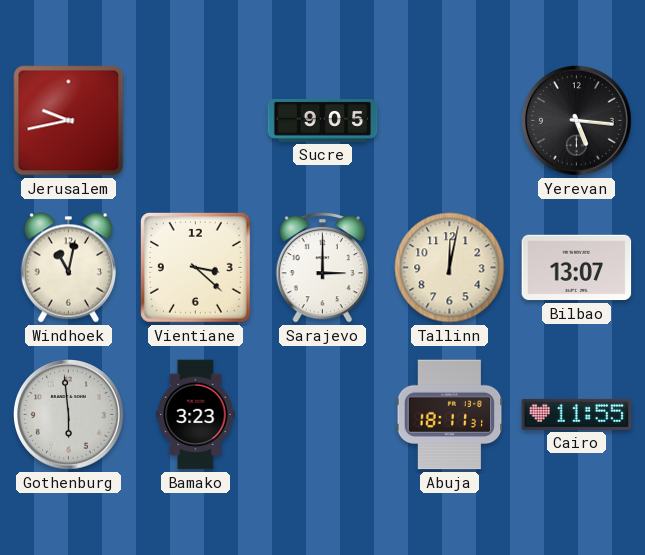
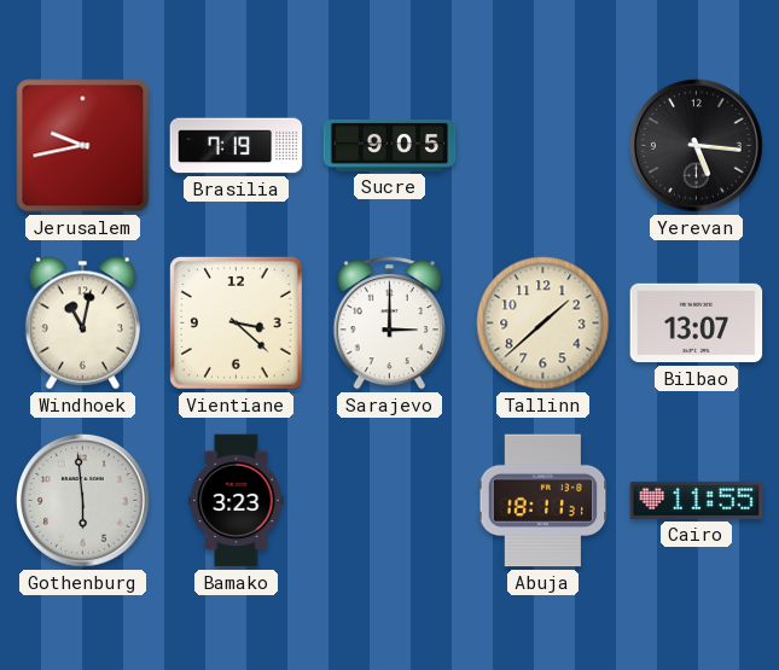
Brasilia: none -> 7:19
Tallinn: 12:02 -> 1:38
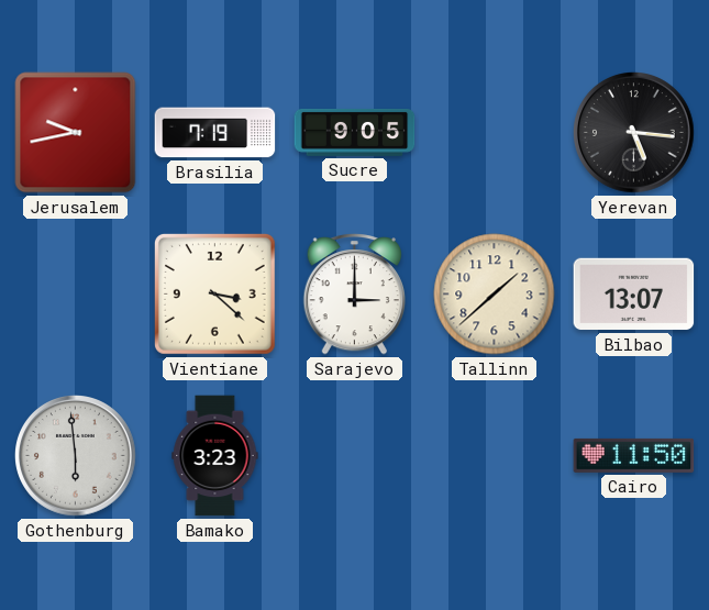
Windhoek: 11:02 -> none
Abuja: 18:11 -> none
Cairo: 11:55 -> 11:50
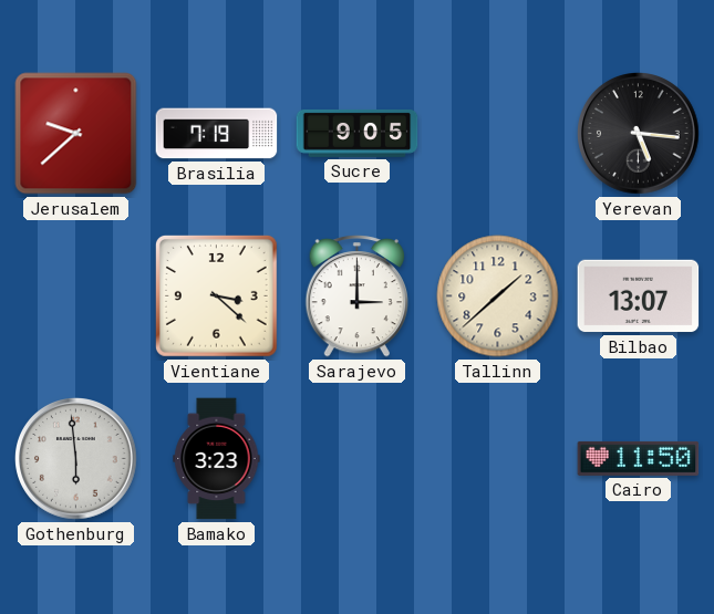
Jerusalem: 9:43 -> 9:38
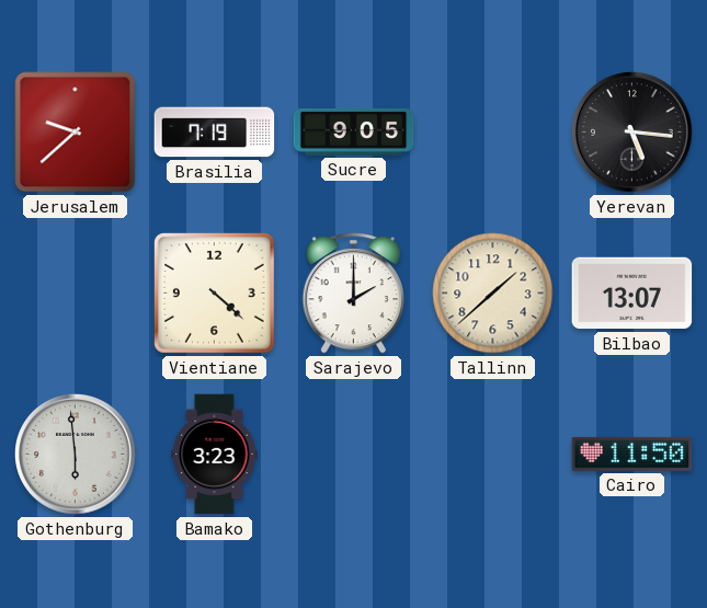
Vientiane: 3:22 -> 4:22
Sarajevo: 3:00 -> 2:00
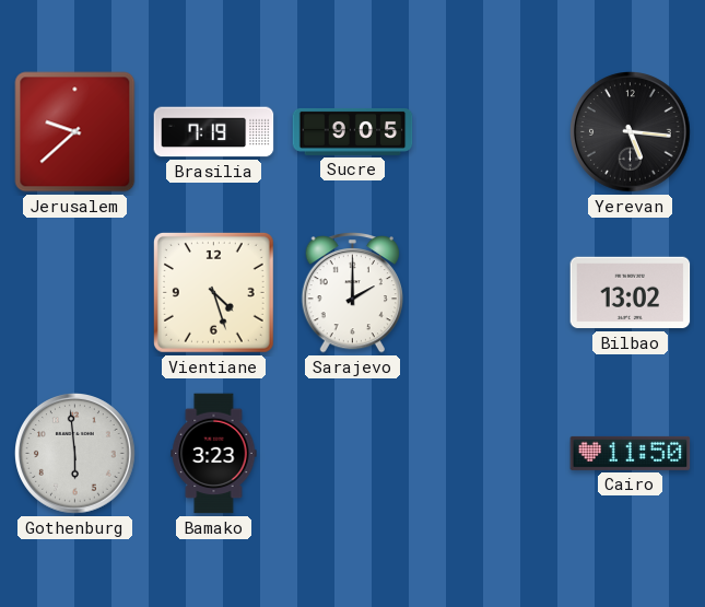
Vientiane: 4:22 -> 4:27
Tallinn: 1:38 -> none
Bilbao: 13:07 -> 13:02
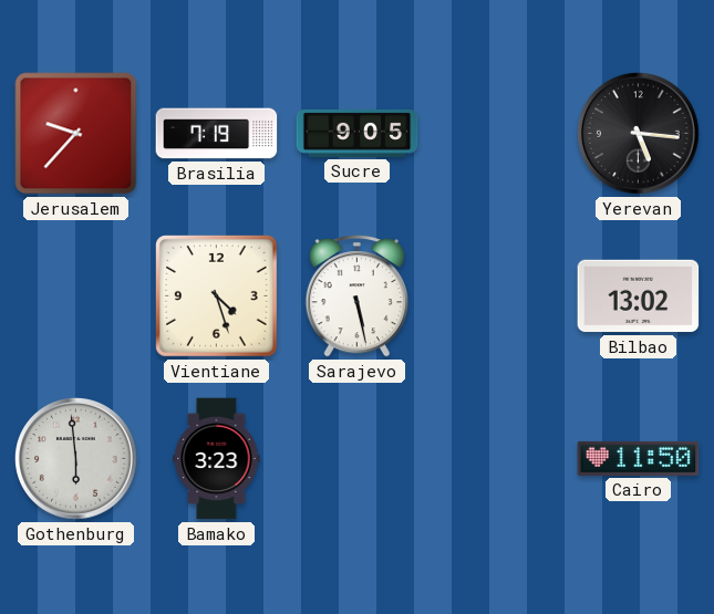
Jerusalem: 9:38 -> 9:37
Sarajevo: 2:00 -> 5:28
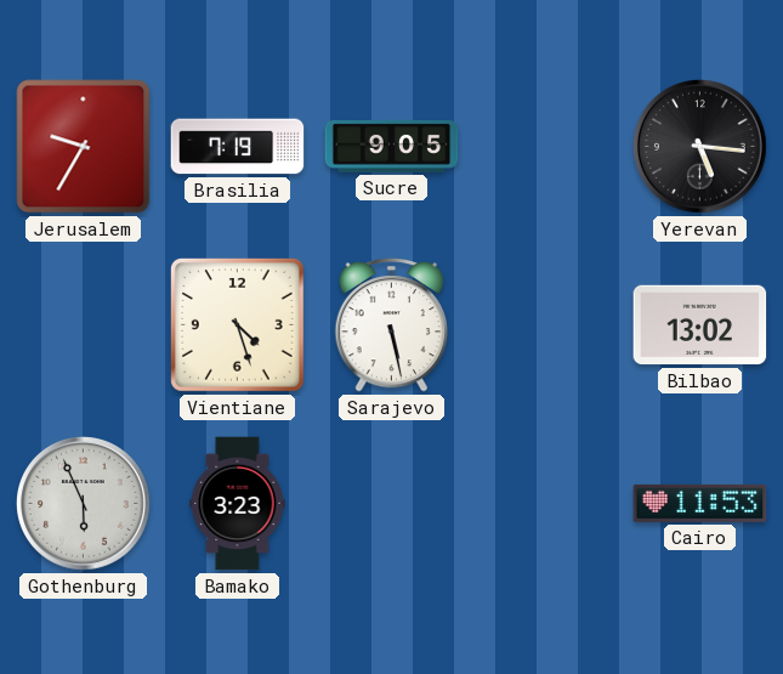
Jerusalem: 9:37 -> 9:35
Gothenburg: 5:59 -> 5:56
Cairo: 11:50 -> 11:53
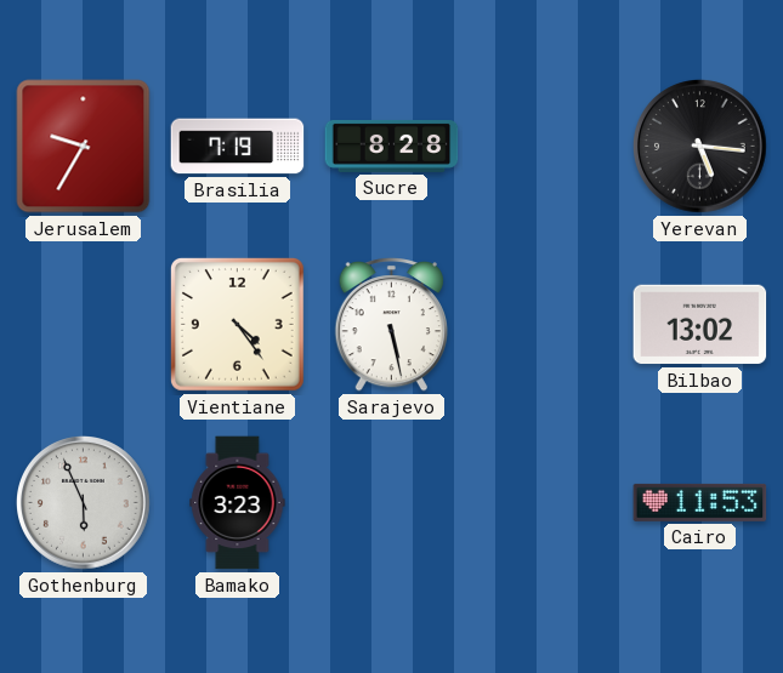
Sucre: 9:05 -> 8:28
Vientiane: 4:27 -> 4:24
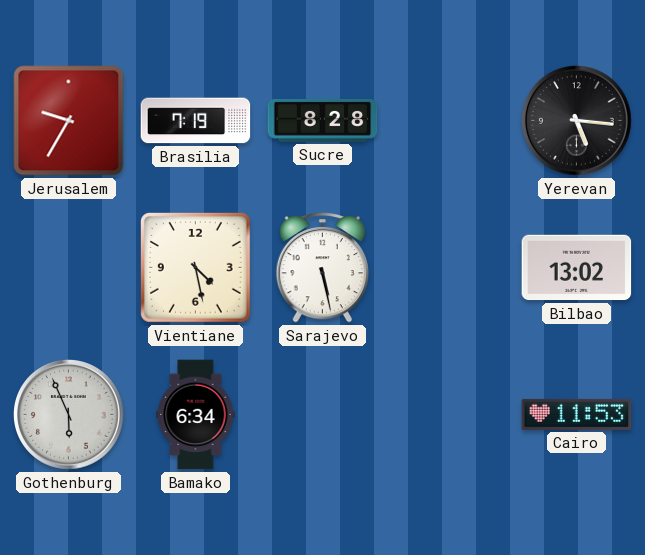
Vientiane: 4:24 -> 4:28
Bamako: 3:23 -> 6:34
